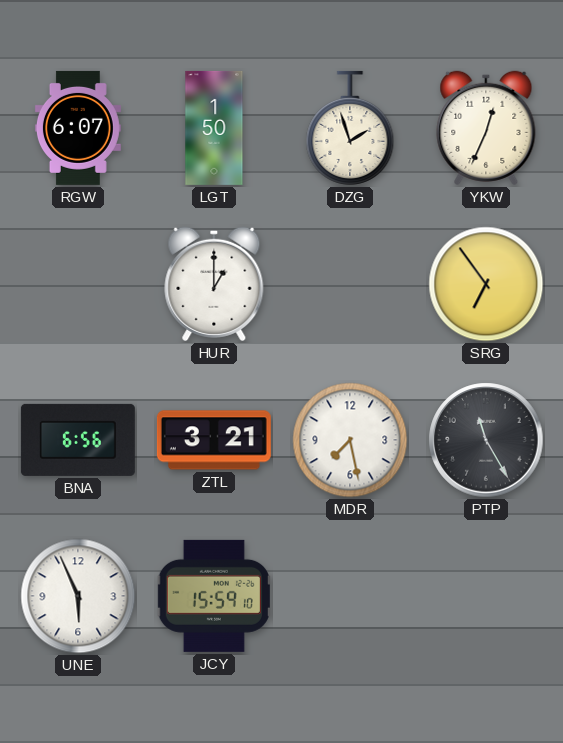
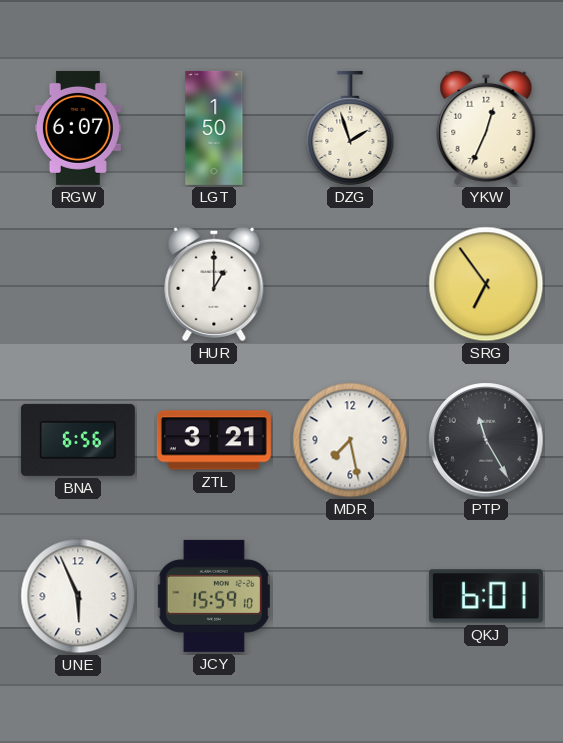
QKJ: none -> 6:01
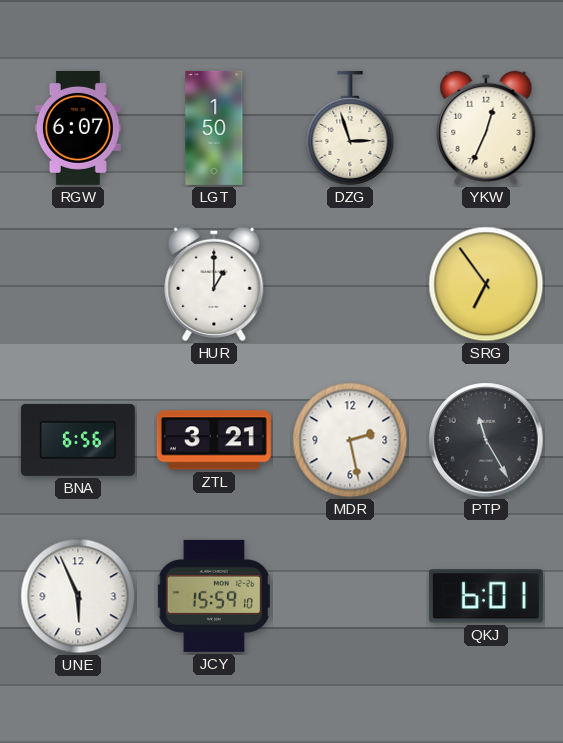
DZG: 1:57 -> 2:57
MDR: 7:28 -> 2:28
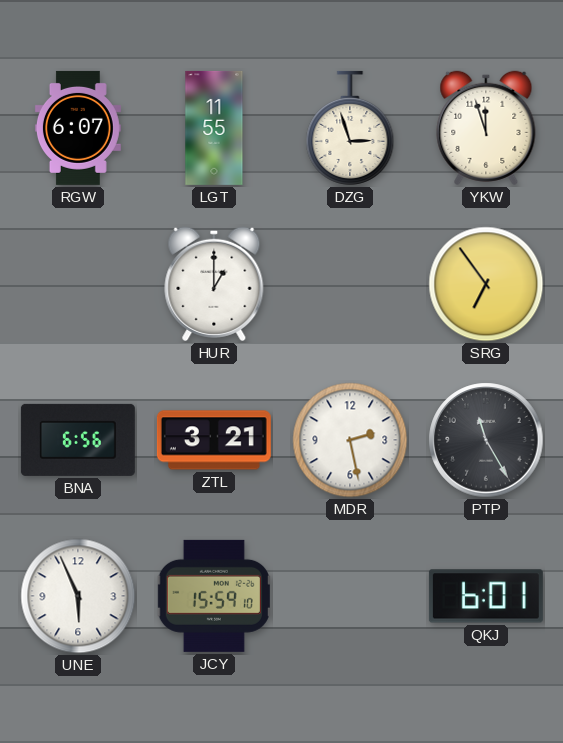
LGT: 1:50 -> 11:55
YKW: 12:34 -> 11:57
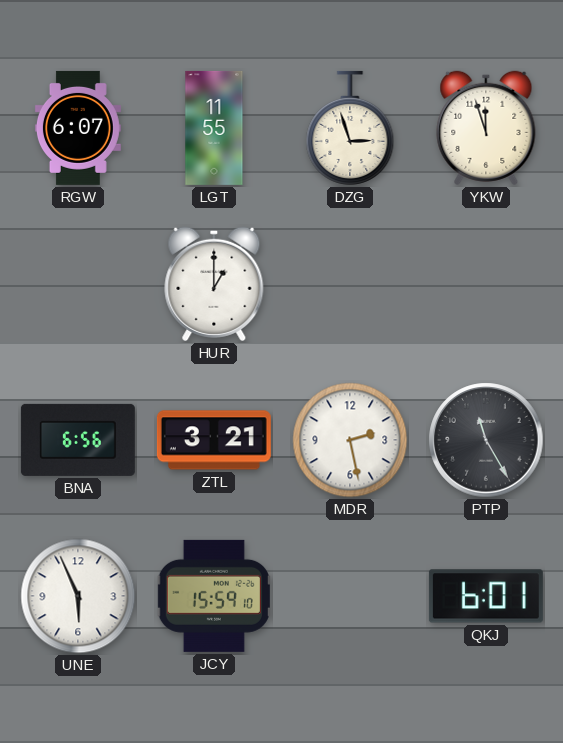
SRG: 6:54 -> none
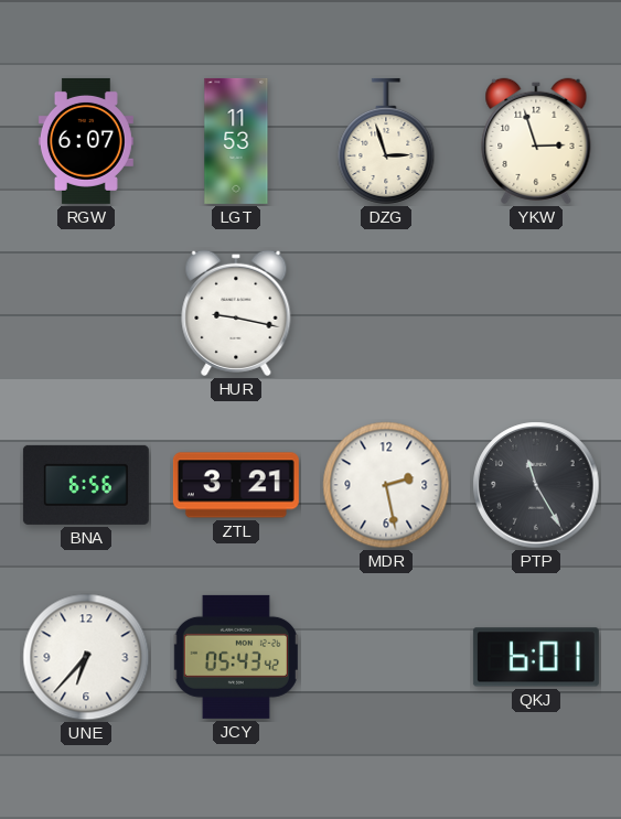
LGT: 11:55 -> 11:53
YKW: 11:57 -> 2:57
HUR: 1:00 -> 9:17
UNE: 5:56 -> 6:37
JCY: 15:59 -> 05:43
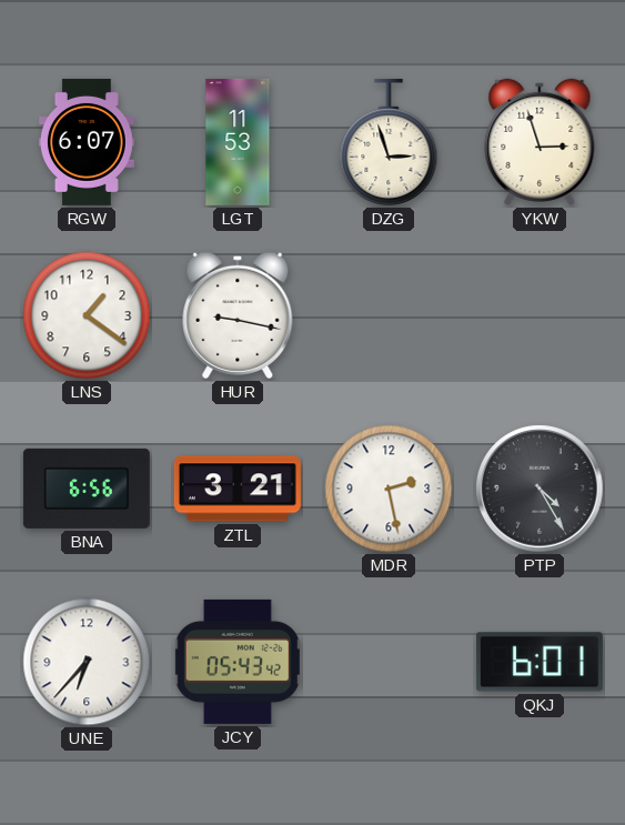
LNS: none -> 1:21
PTP: 11:25 -> 4:25
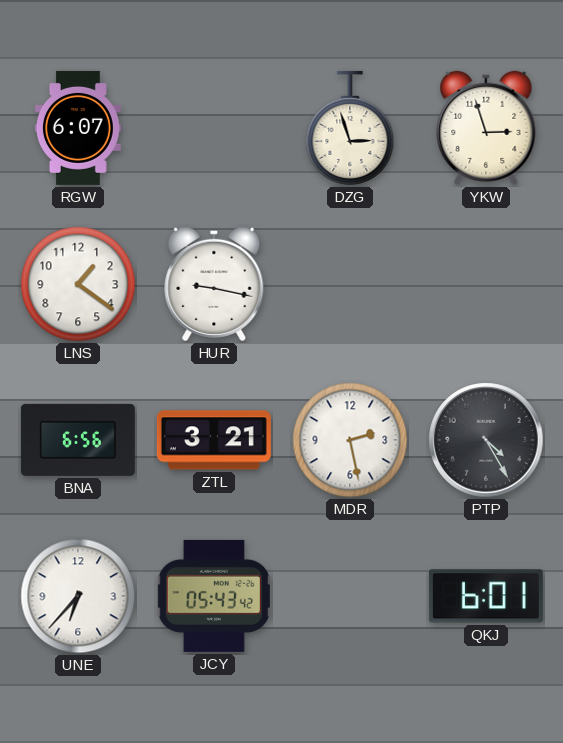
LGT: 11:53 -> none
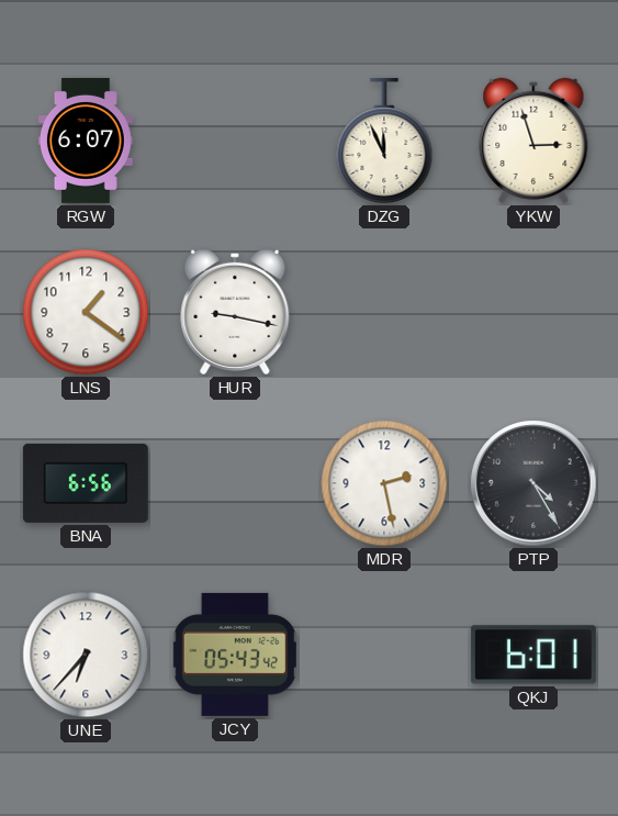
DZG: 2:57 -> 11:56
ZTL: 3:21 -> none
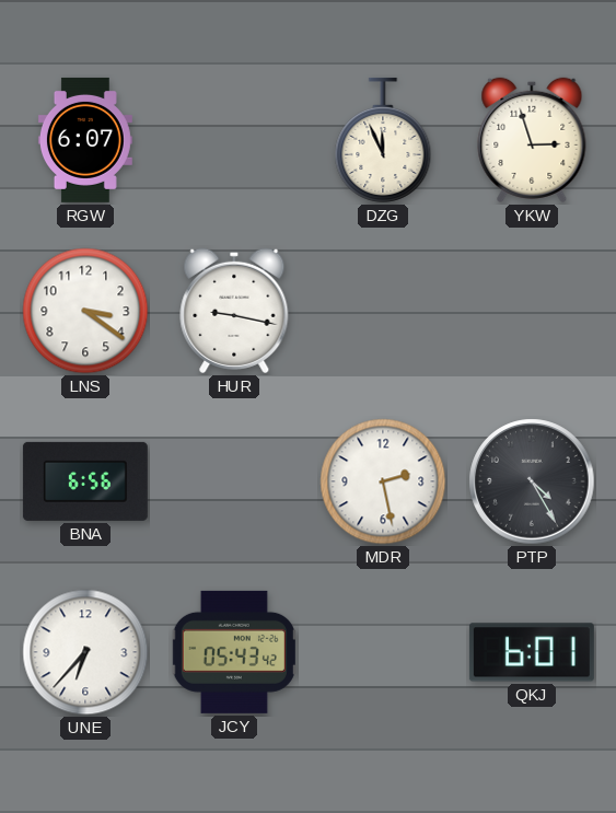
LNS: 1:21 -> 3:21
